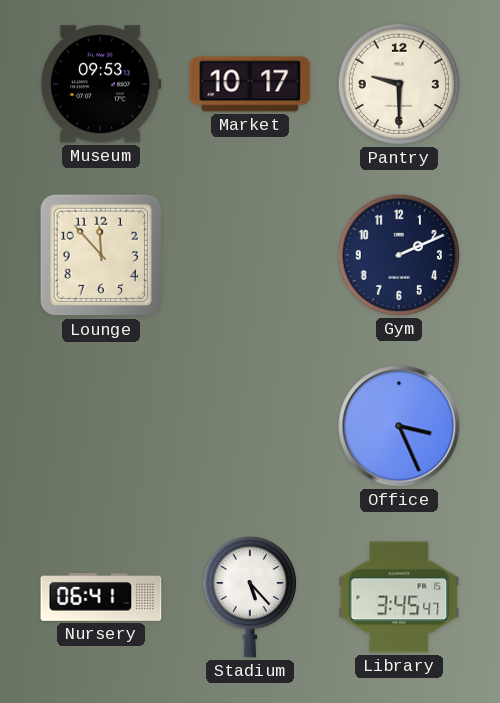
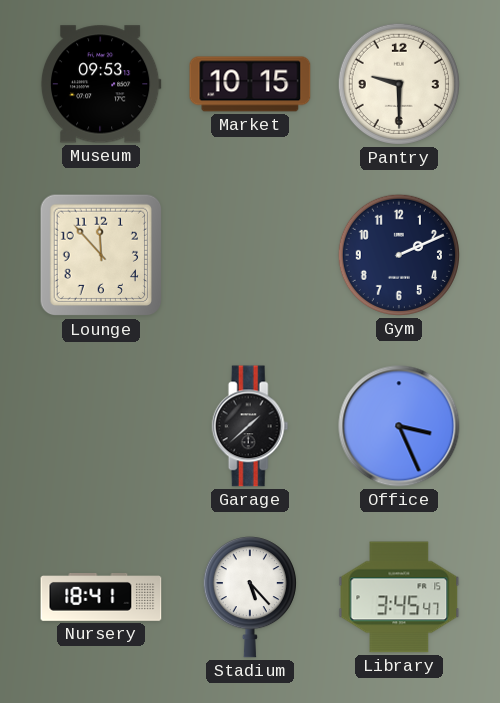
Market: 10:17 -> 10:15
Garage: none -> 1:38
Nursery: 06:41 -> 18:41
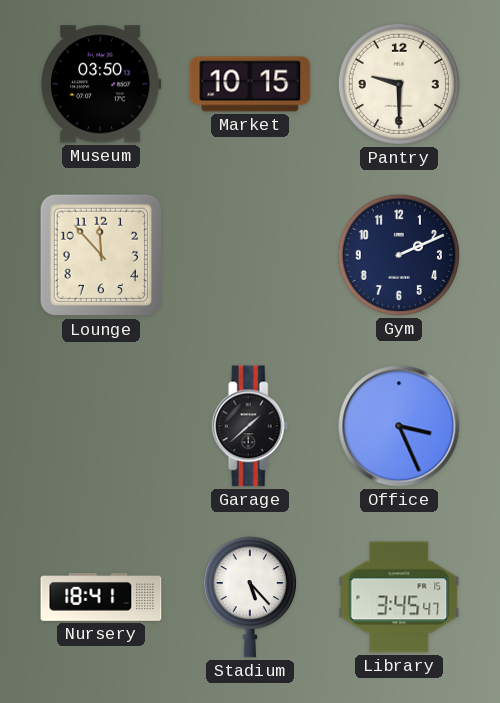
Museum: 09:53 -> 03:50
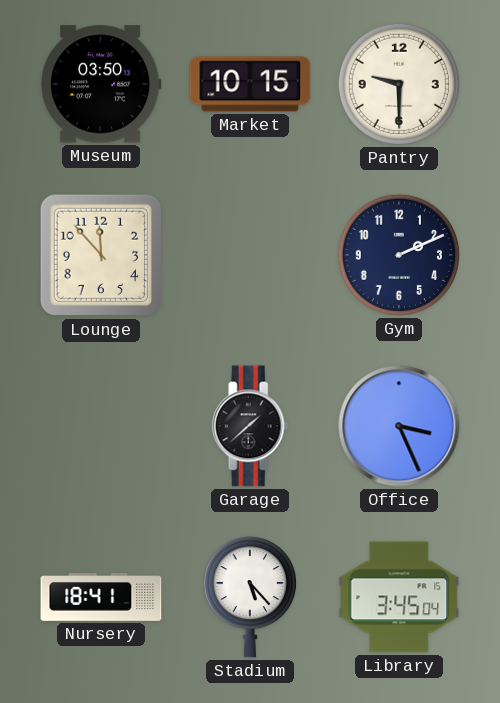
Library: 3:45:47 -> 3:45:04
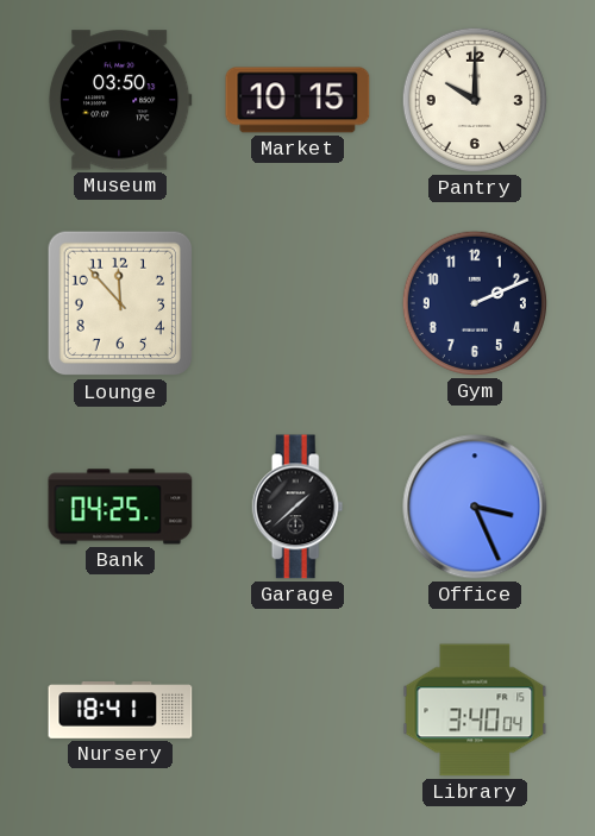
Pantry: 9:30 -> 10:00
Bank: none -> 04:25
Stadium: 5:23 -> none
Library: 3:45 -> 3:40
